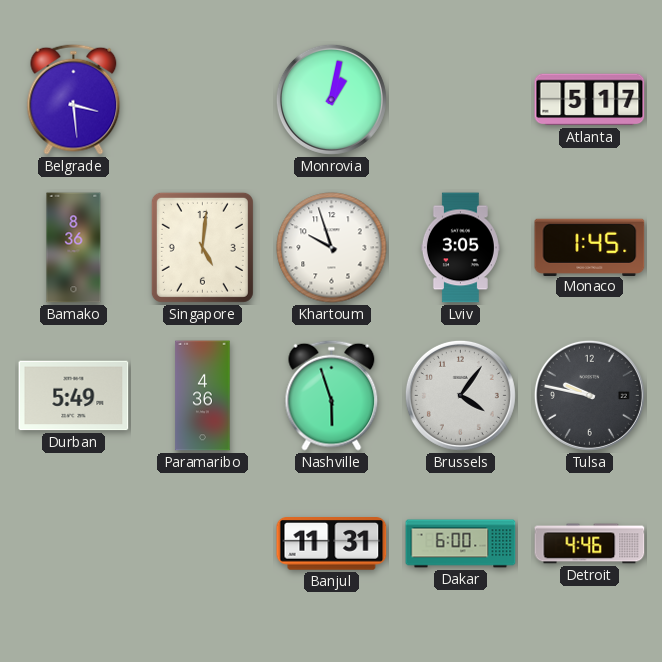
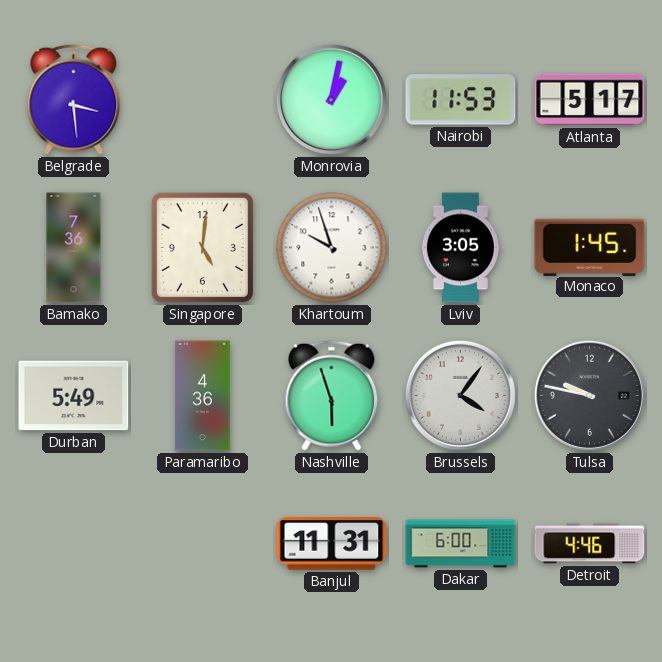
Nairobi: none -> 11:53
Bamako: 8:36 -> 7:36
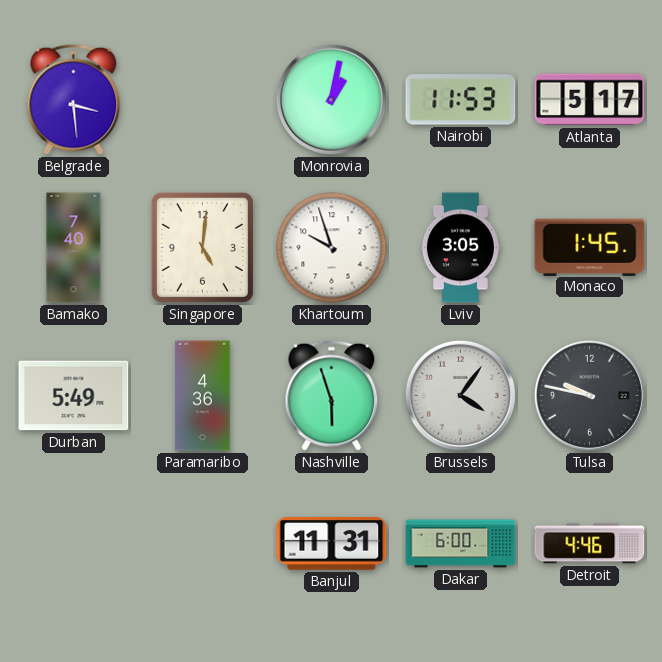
Bamako: 7:36 -> 7:40
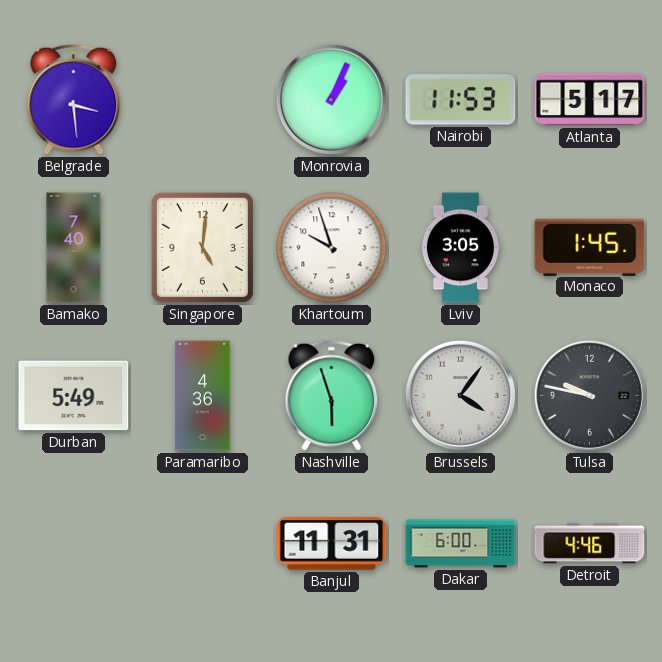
Monrovia: 1:02 -> 1:04
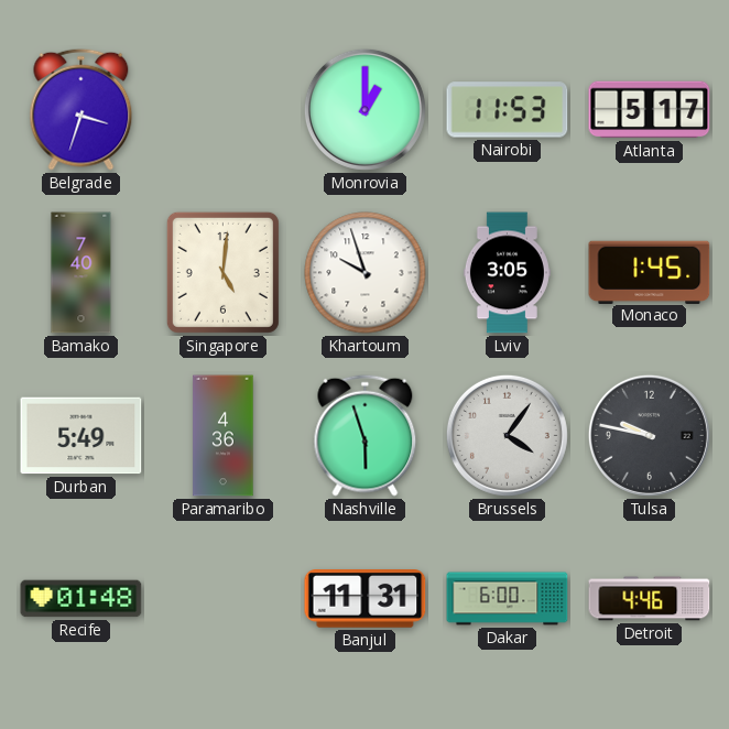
Belgrade: 3:29 -> 3:33
Monrovia: 1:04 -> 1:00
Recife: none -> 01:48
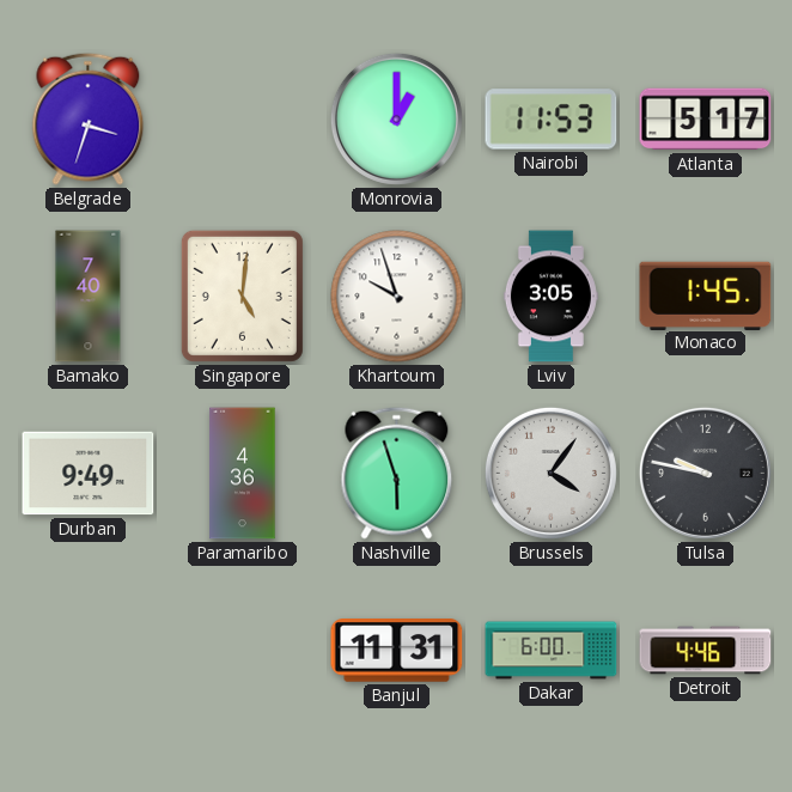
Durban: 5:49 -> 9:49
Recife: 01:48 -> none
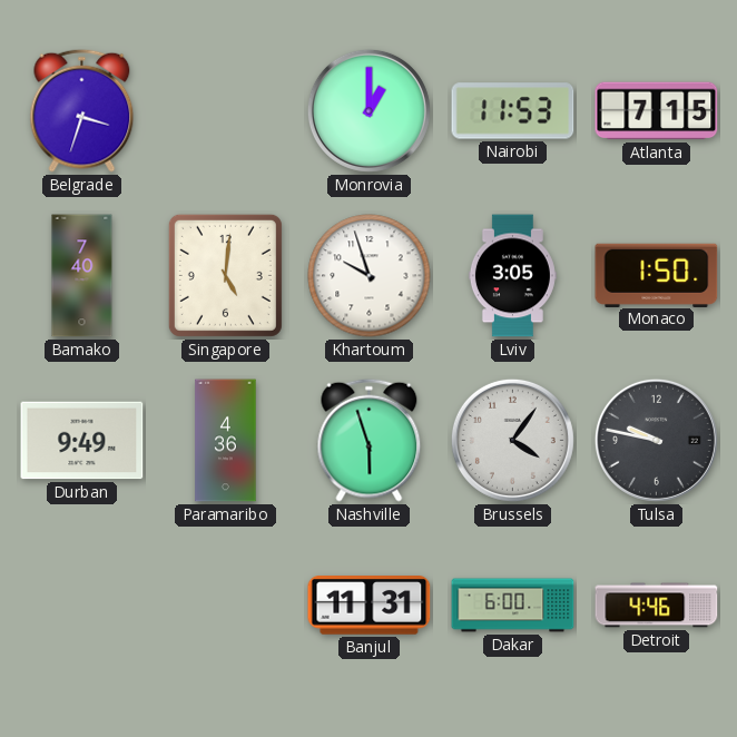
Atlanta: 5:17 -> 7:15
Monaco: 1:45 -> 1:50
